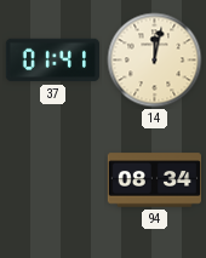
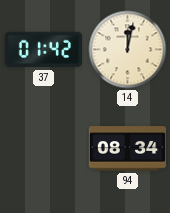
37: 01:41 -> 01:42
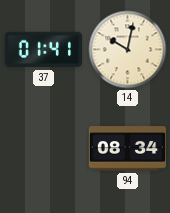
37: 01:42 -> 01:41
14: 12:02 -> 10:02
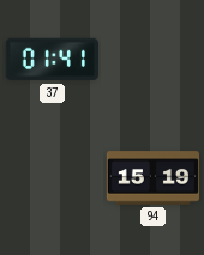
14: 10:02 -> none
94: 08:34 -> 15:19
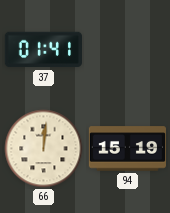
66: none -> 12:01
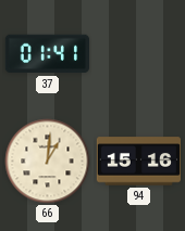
66: 12:01 -> 1:01
94: 15:19 -> 15:16
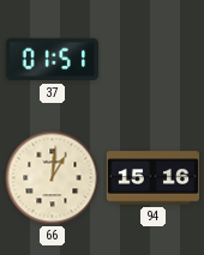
37: 01:41 -> 01:51
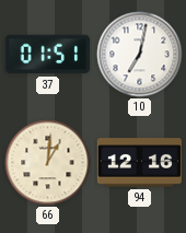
10: none -> 7:02
94: 15:16 -> 12:16
